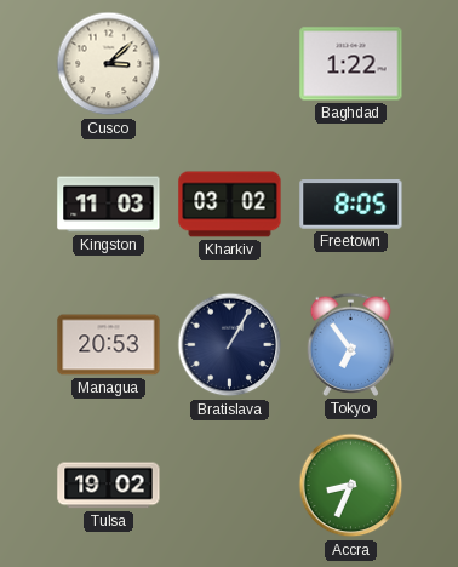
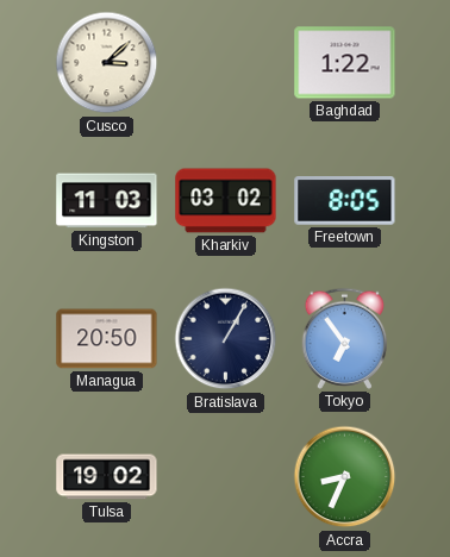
Managua: 20:53 -> 20:50
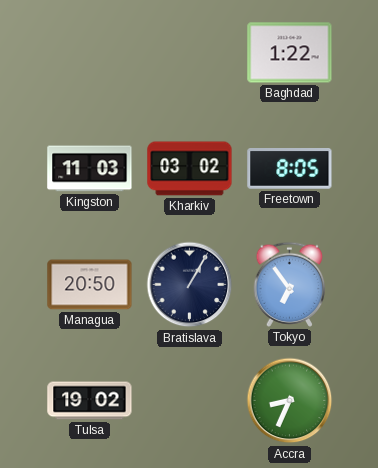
Cusco: 3:08 -> none
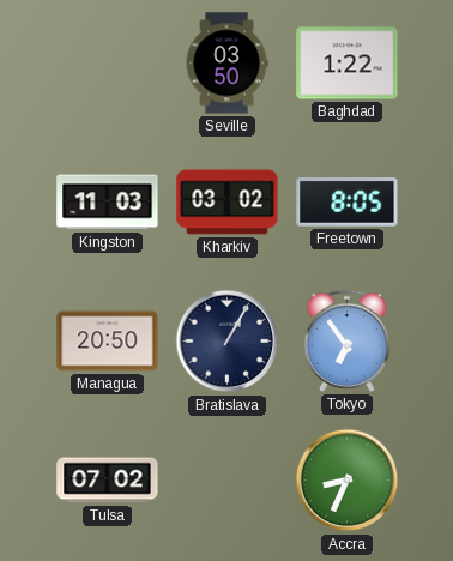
Seville: none -> 03:50
Tulsa: 19:02 -> 07:02
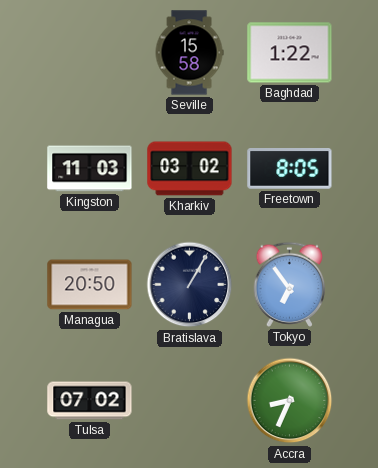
Seville: 03:50 -> 15:58
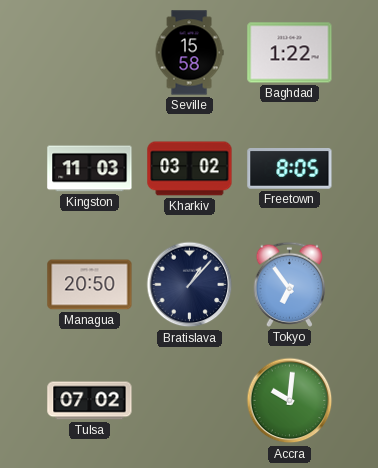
Bratislava: 1:05 -> 1:07
Accra: 8:34 -> 10:01
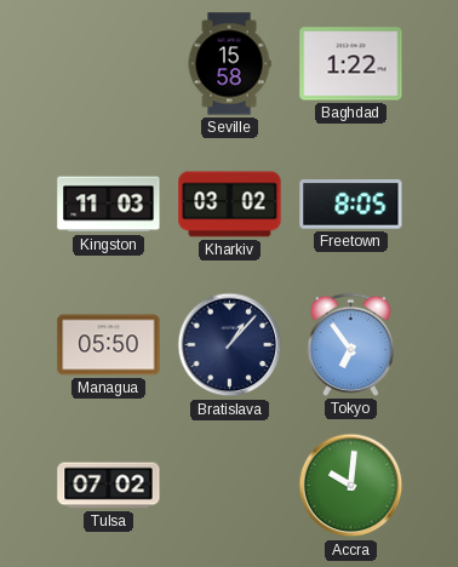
Managua: 20:50 -> 05:50
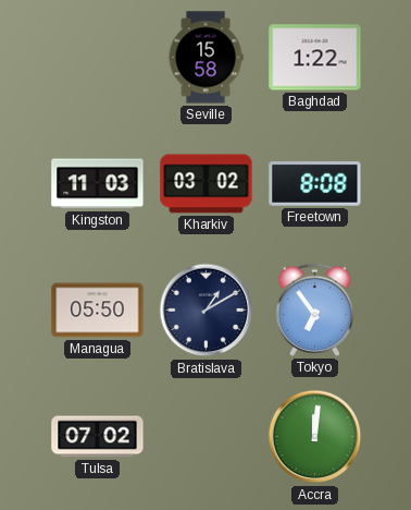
Freetown: 8:05 -> 8:08
Bratislava: 1:07 -> 1:10
Accra: 10:01 -> 12:01
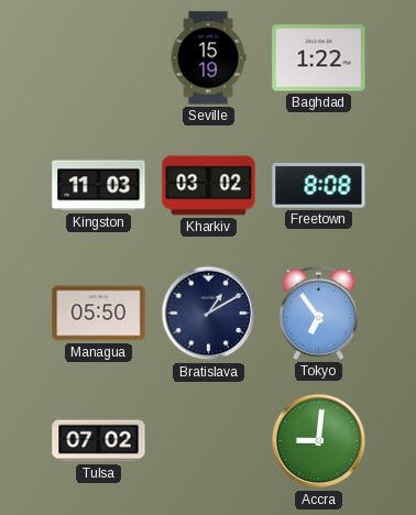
Seville: 15:58 -> 15:19
Accra: 12:01 -> 9:01
